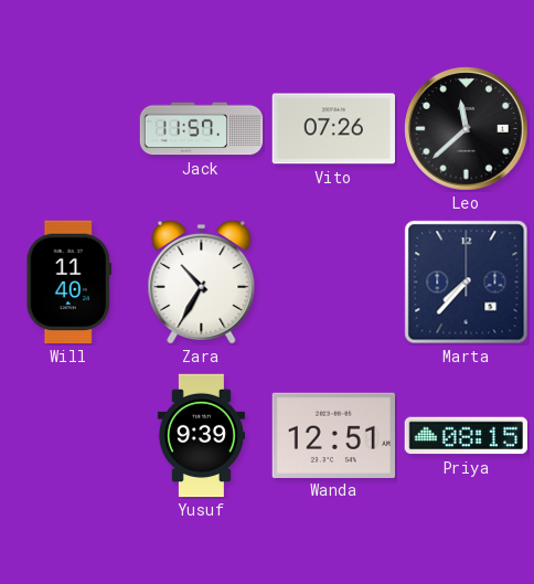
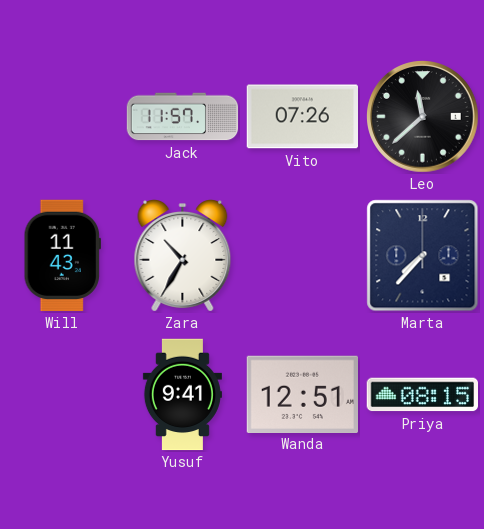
Will: 11:40 -> 11:43
Yusuf: 9:39 -> 9:41
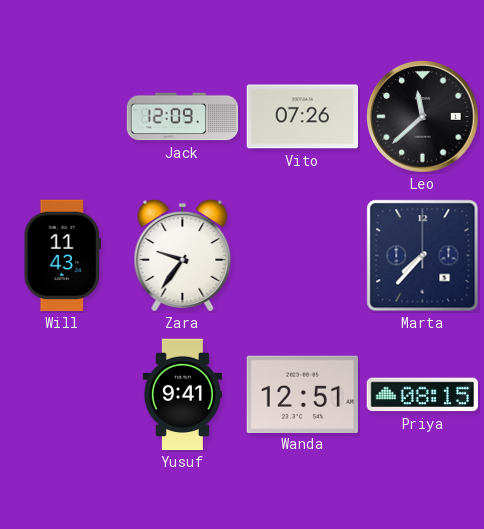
Jack: 11:57 -> 12:09
Zara: 10:35 -> 9:36
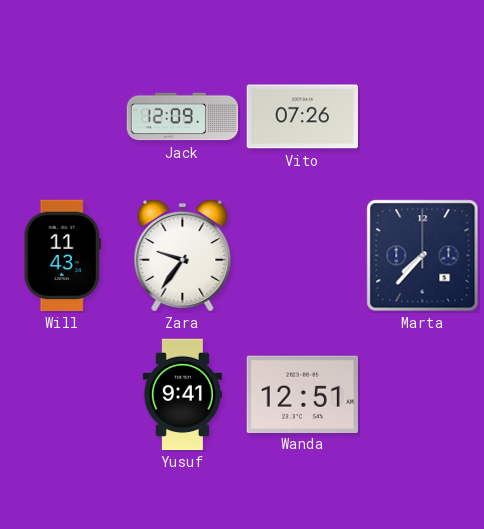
Leo: 11:38 -> none
Priya: 08:15 -> none
